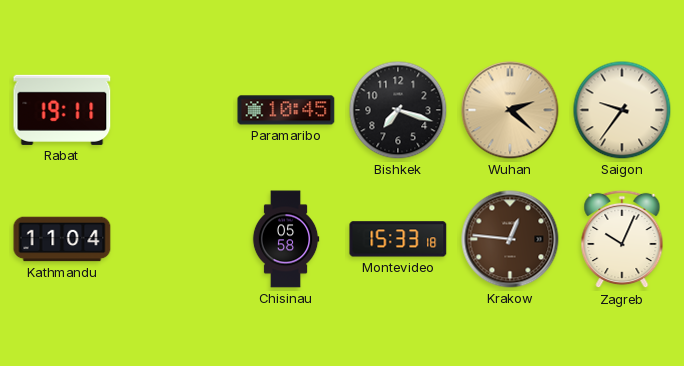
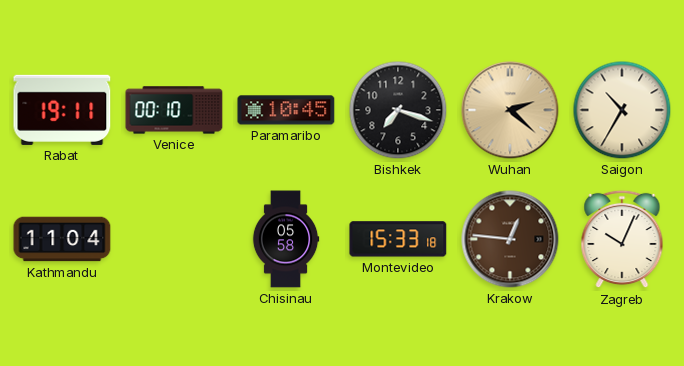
Venice: none -> 00:10
Saigon: 9:36 -> 10:35
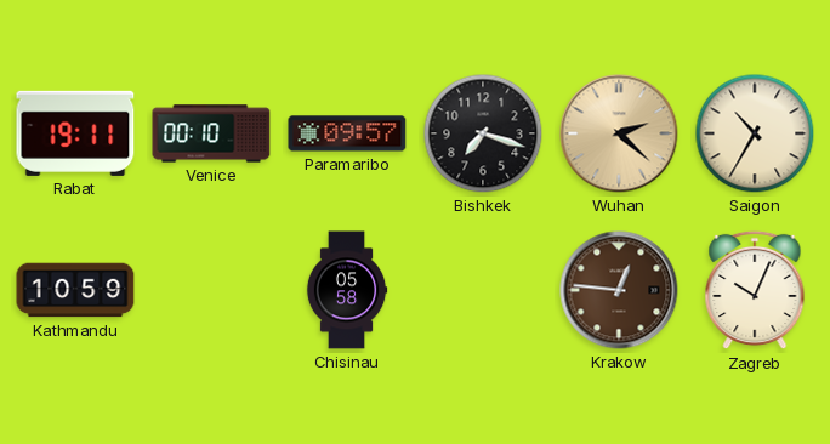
Paramaribo: 10:45 -> 09:57
Kathmandu: 11:04 -> 10:59
Montevideo: 15:33 -> none
